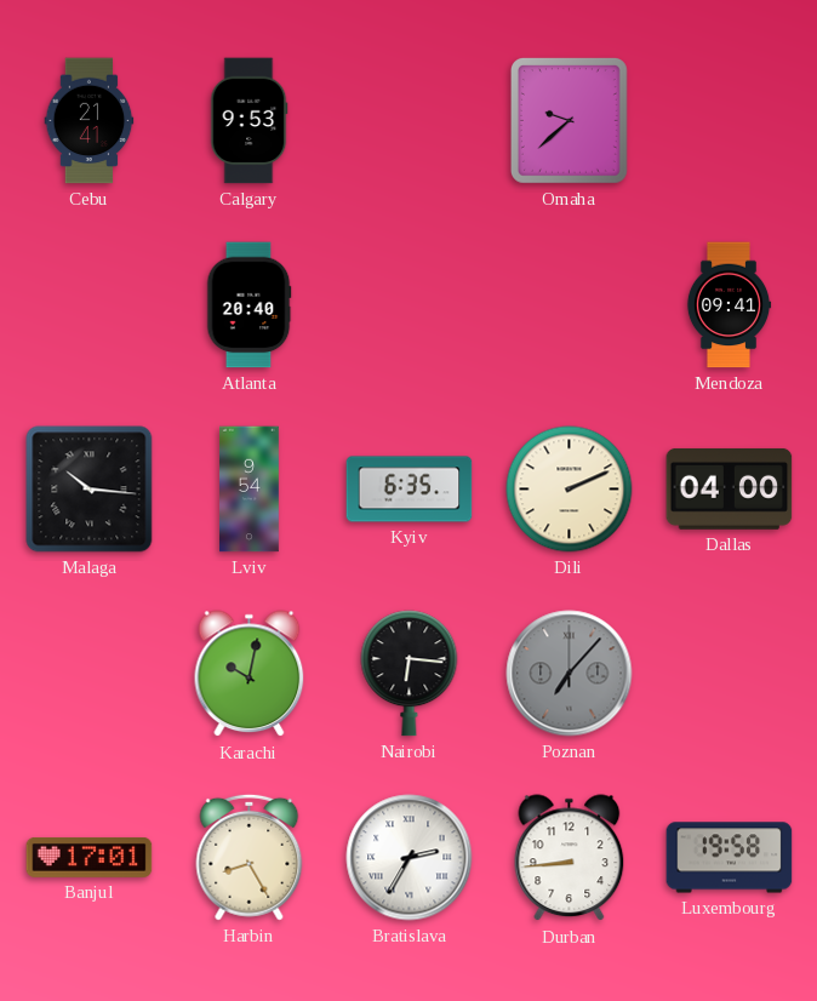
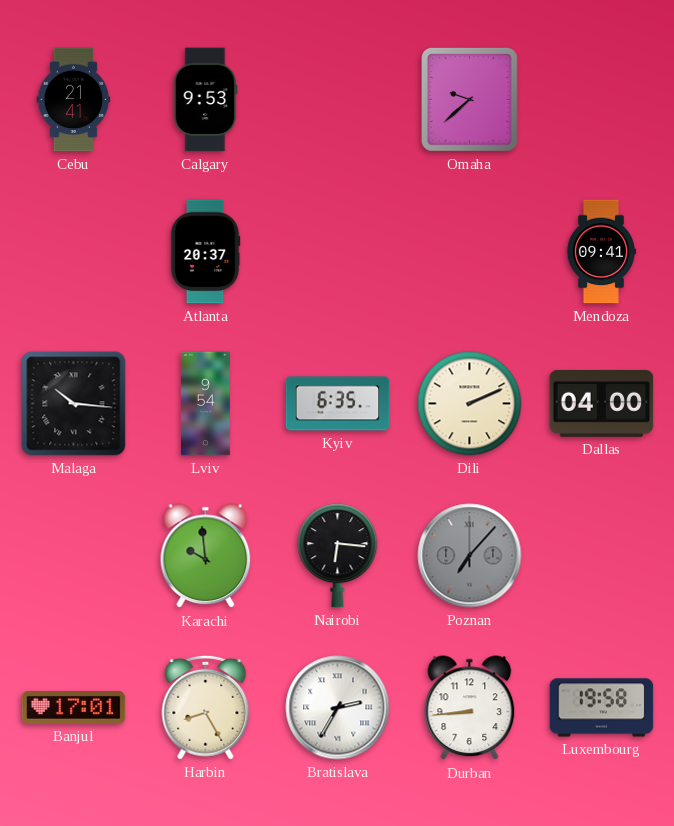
Atlanta: 20:40 -> 20:37
Karachi: 10:02 -> 9:59
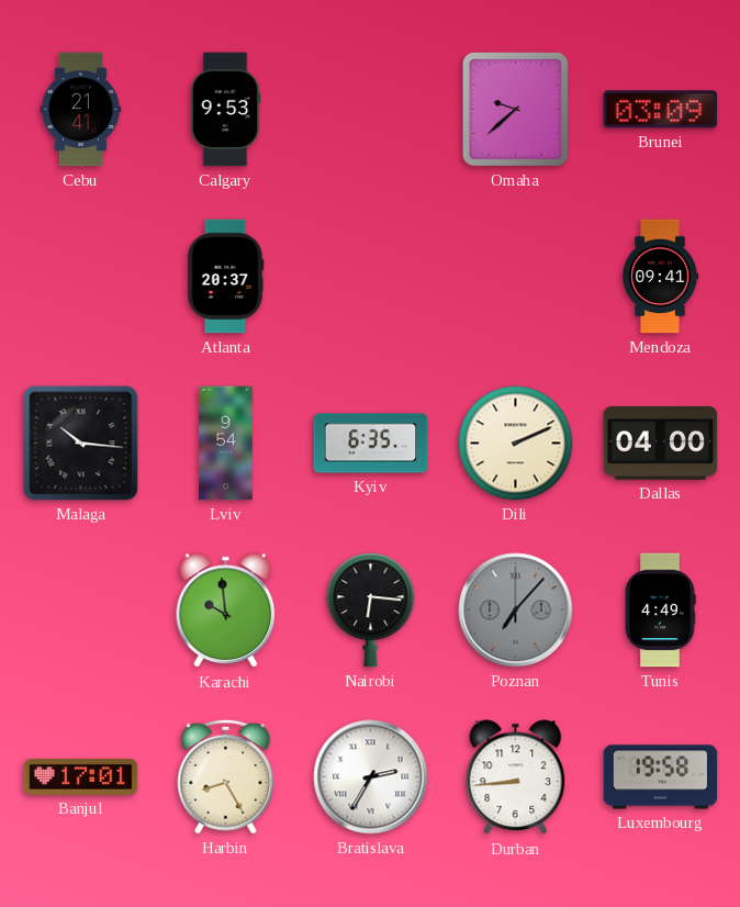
Brunei: none -> 03:09
Tunis: none -> 4:49
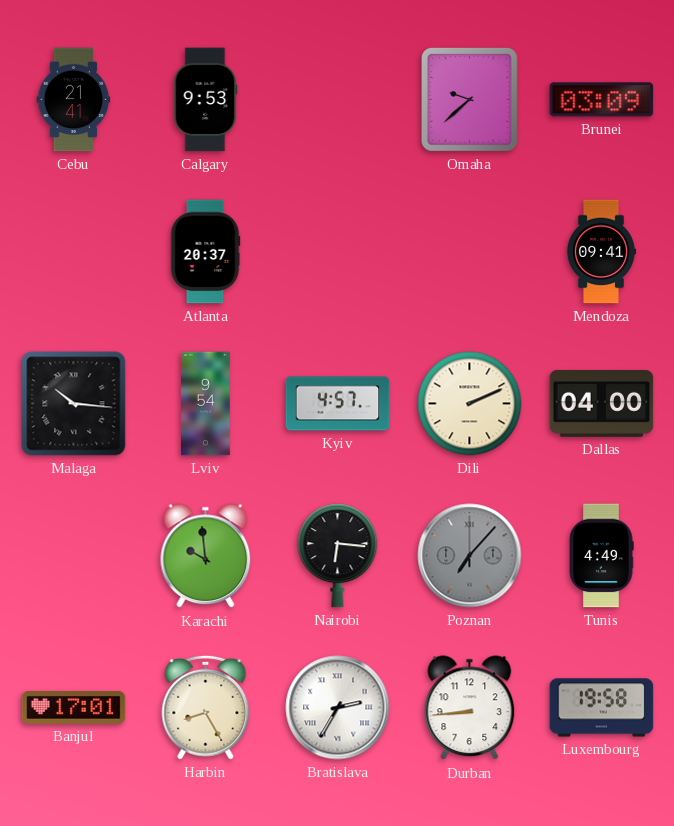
Kyiv: 6:35 -> 4:57
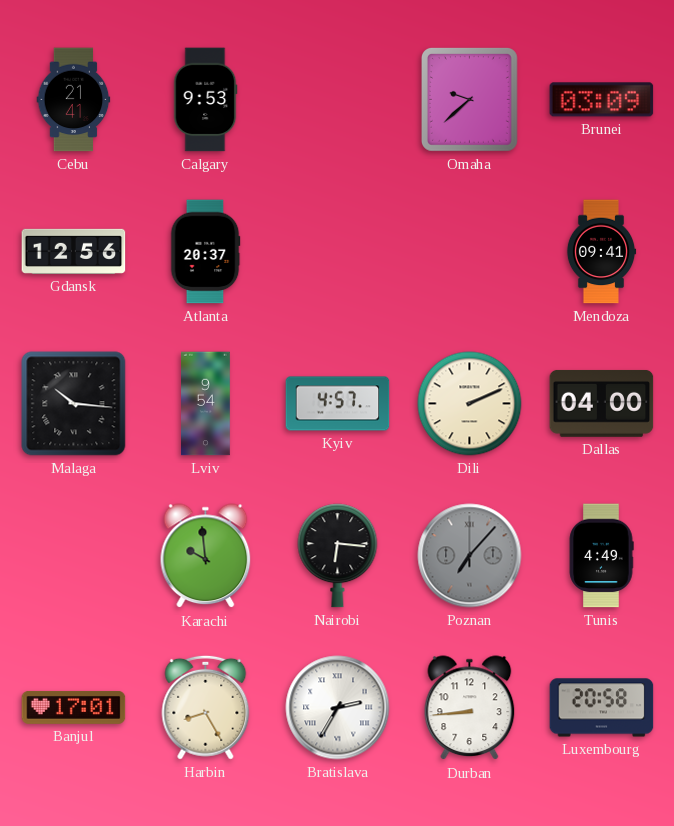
Gdansk: none -> 12:56
Luxembourg: 19:58 -> 20:58
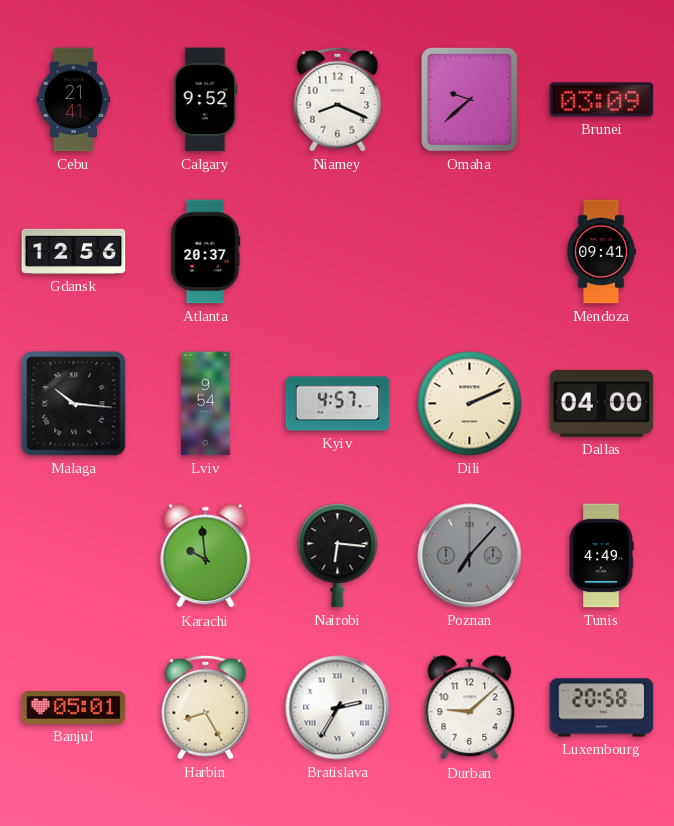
Calgary: 9:53 -> 9:52
Niamey: none -> 8:19
Banjul: 17:01 -> 05:01
Durban: 8:44 -> 9:08
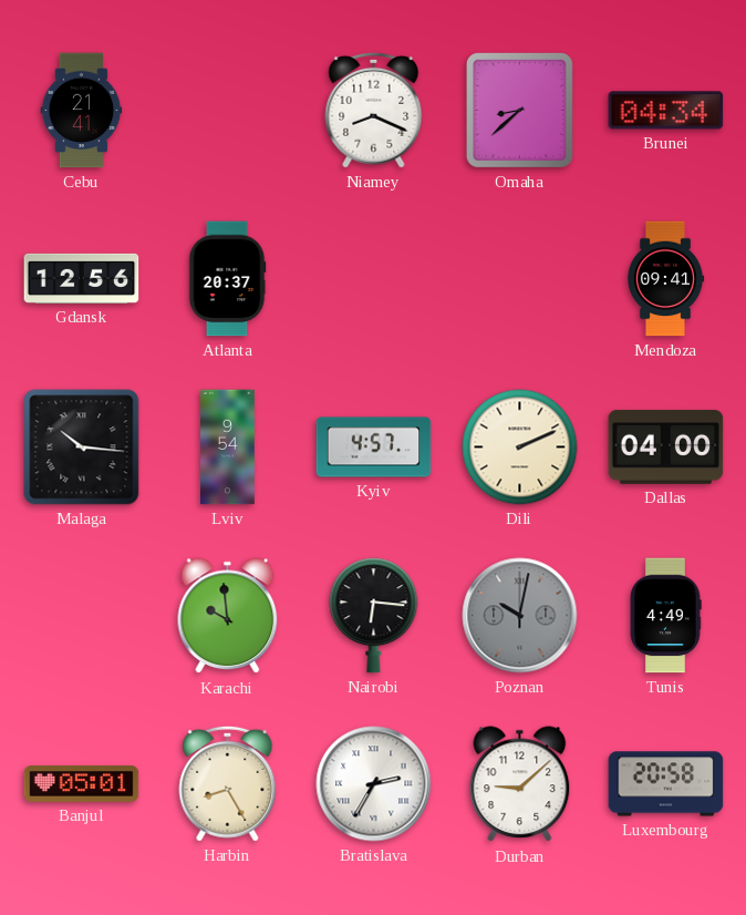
Calgary: 9:52 -> none
Omaha: 9:38 -> 8:38
Brunei: 03:09 -> 04:34
Poznan: 7:07 -> 10:02
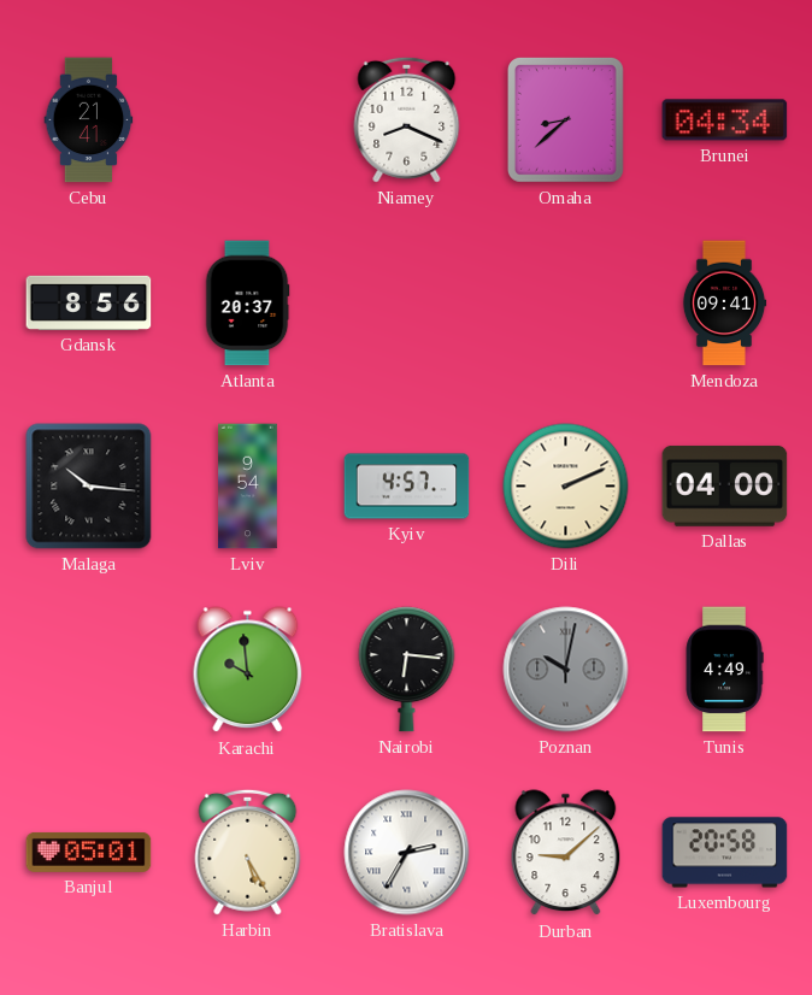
Gdansk: 12:56 -> 8:56
Harbin: 8:25 -> 5:25
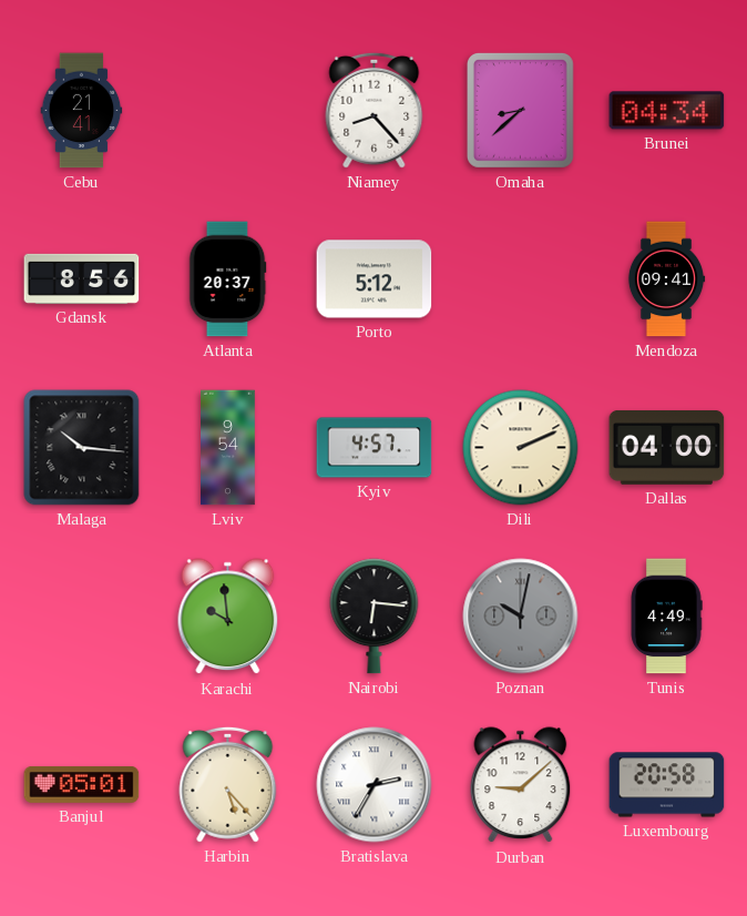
Niamey: 8:19 -> 8:23
Porto: none -> 5:12
Harbin: 5:25 -> 5:23
